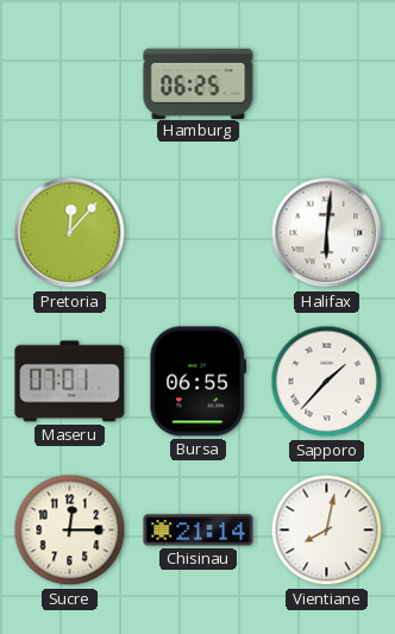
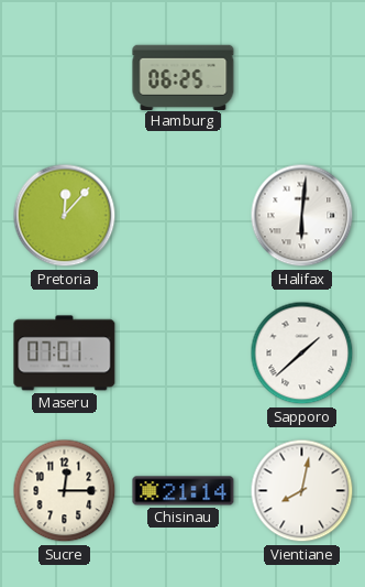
Bursa: 06:55 -> none
Sapporo: 1:37 -> 1:38
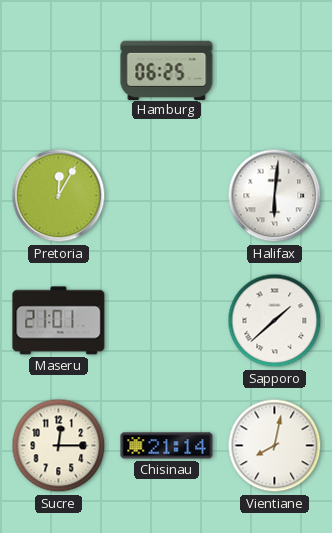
Pretoria: 12:07 -> 12:05
Maseru: 07:01 -> 21:01
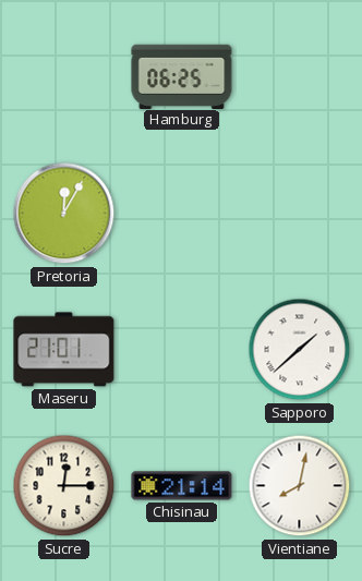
Halifax: 6:01 -> none
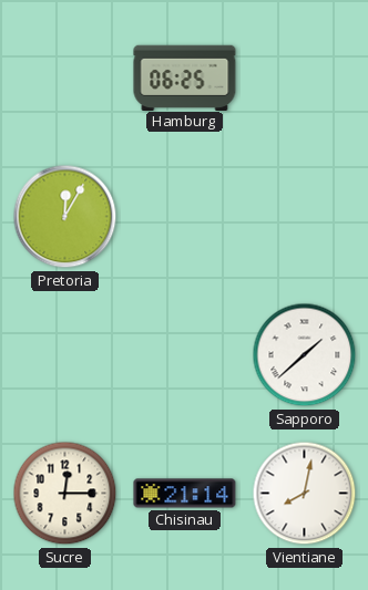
Maseru: 21:01 -> none
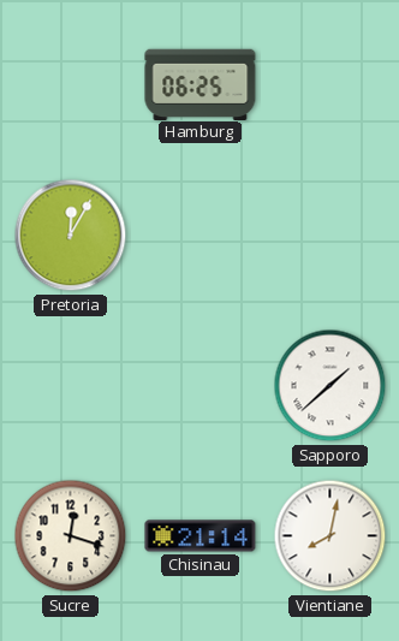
Sucre: 12:15 -> 12:18
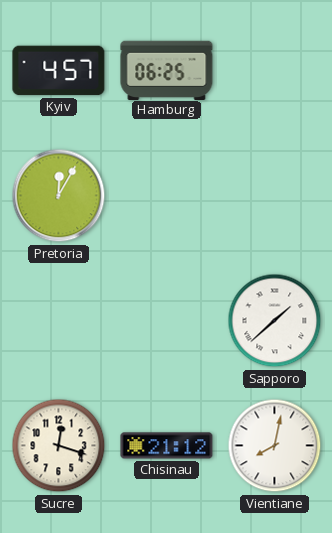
Kyiv: none -> 4:57
Chisinau: 21:14 -> 21:12
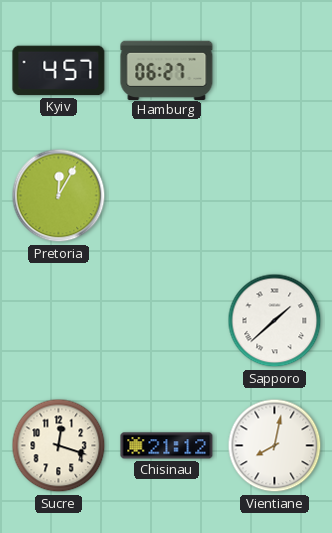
Hamburg: 06:25 -> 06:27
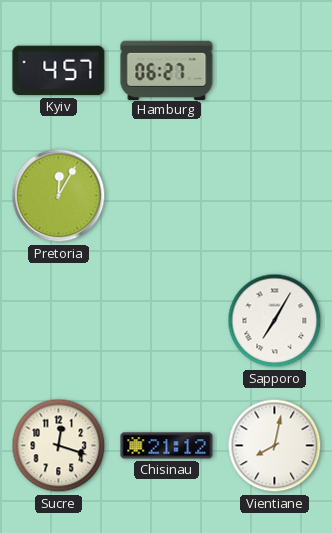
Sapporo: 1:38 -> 7:05
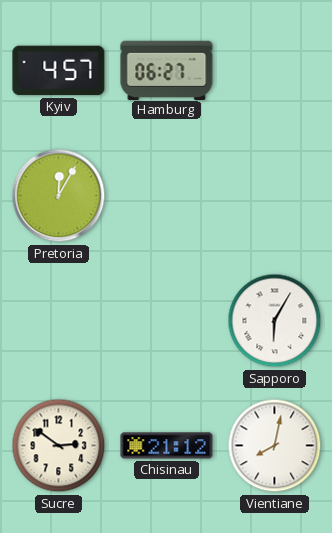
Sapporo: 7:05 -> 6:05
Sucre: 12:18 -> 2:51
